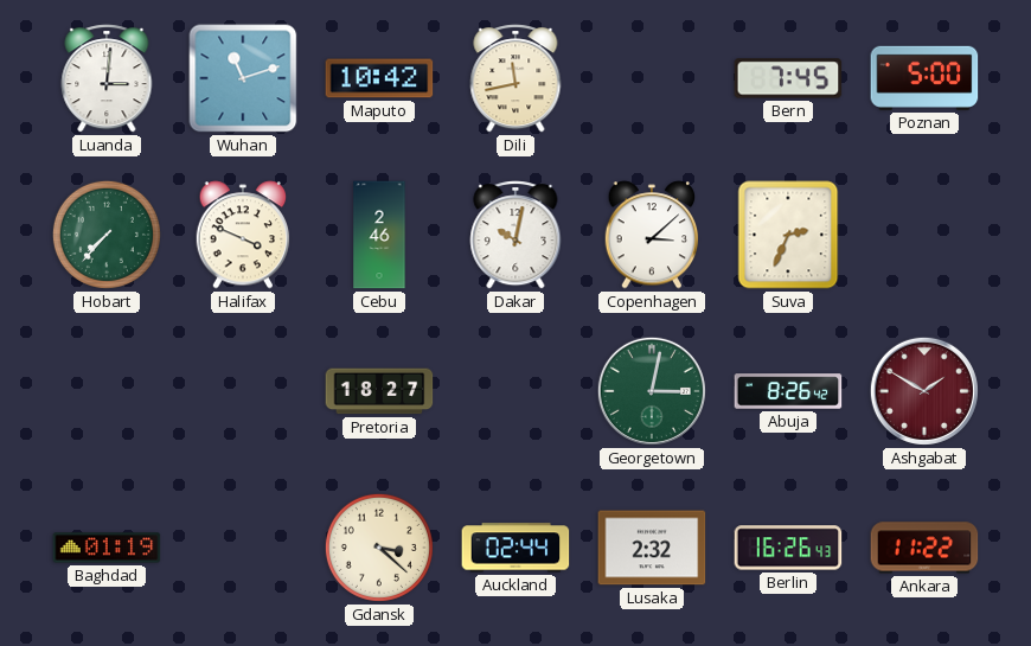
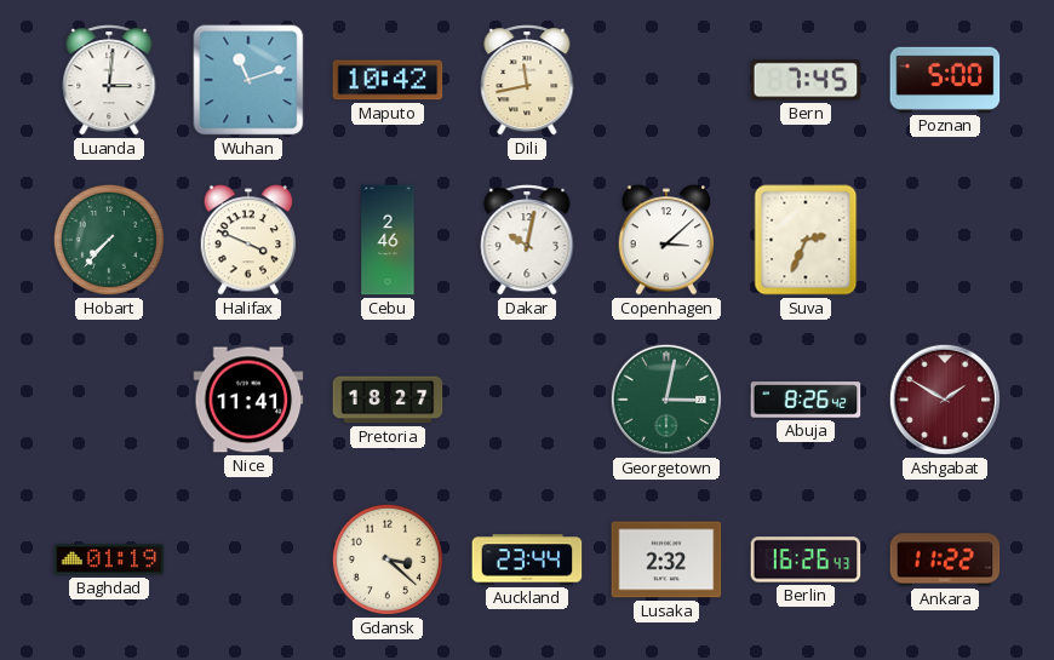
Nice: none -> 11:41
Auckland: 02:44 -> 23:44
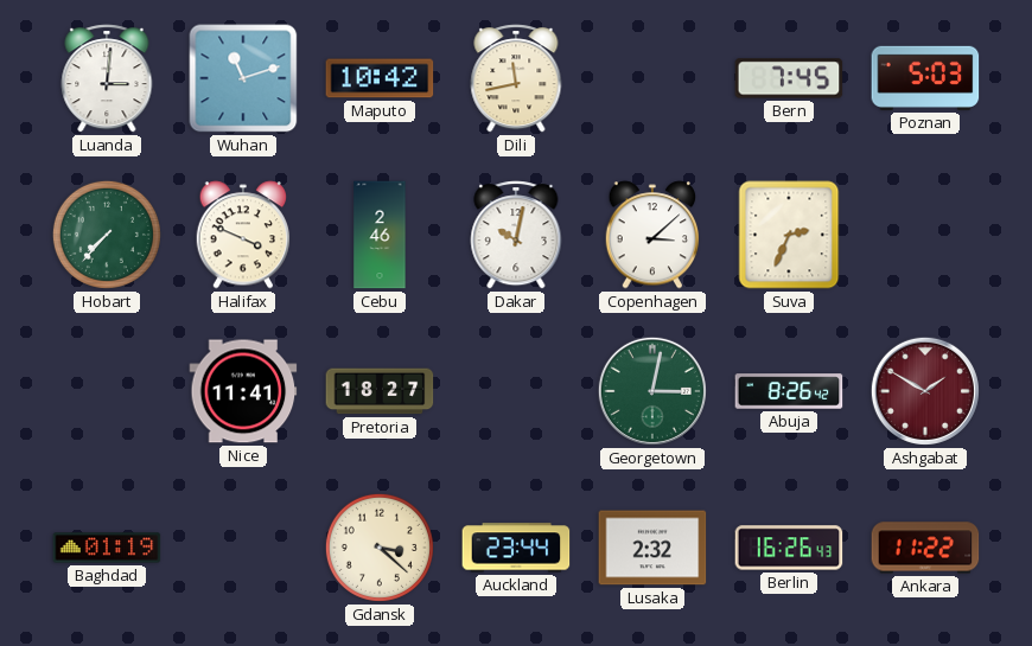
Poznan: 5:00 -> 5:03
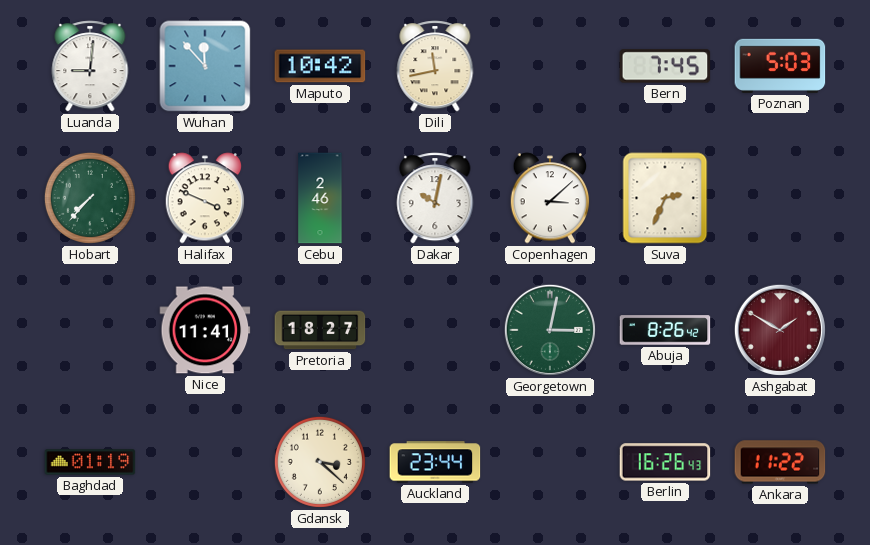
Luanda: 3:01 -> 9:01
Wuhan: 11:12 -> 11:53
Lusaka: 2:32 -> none
